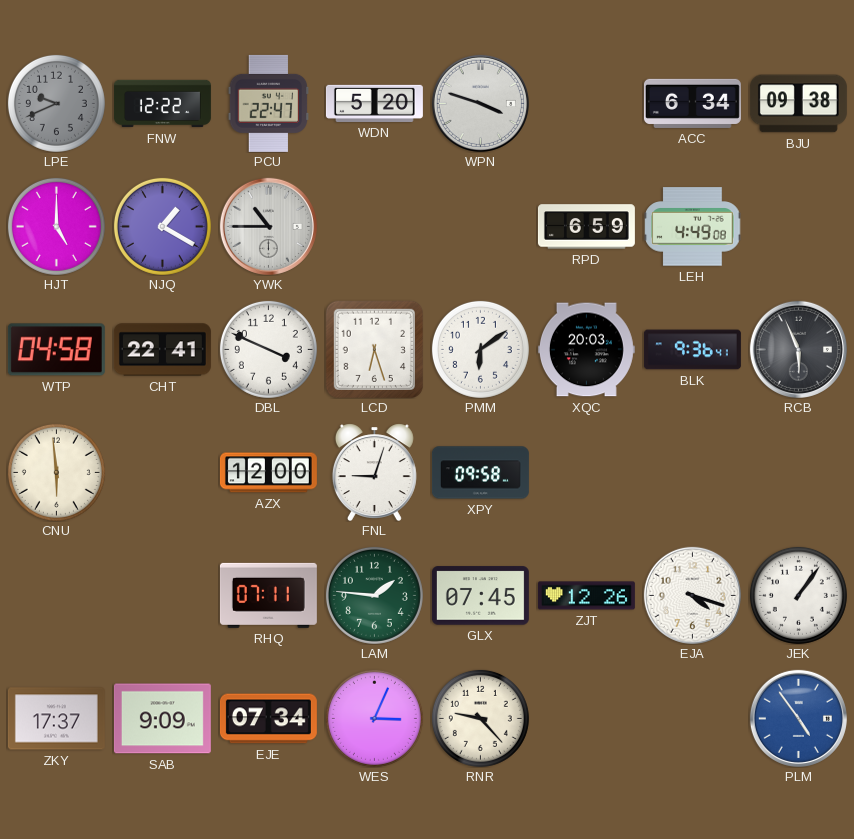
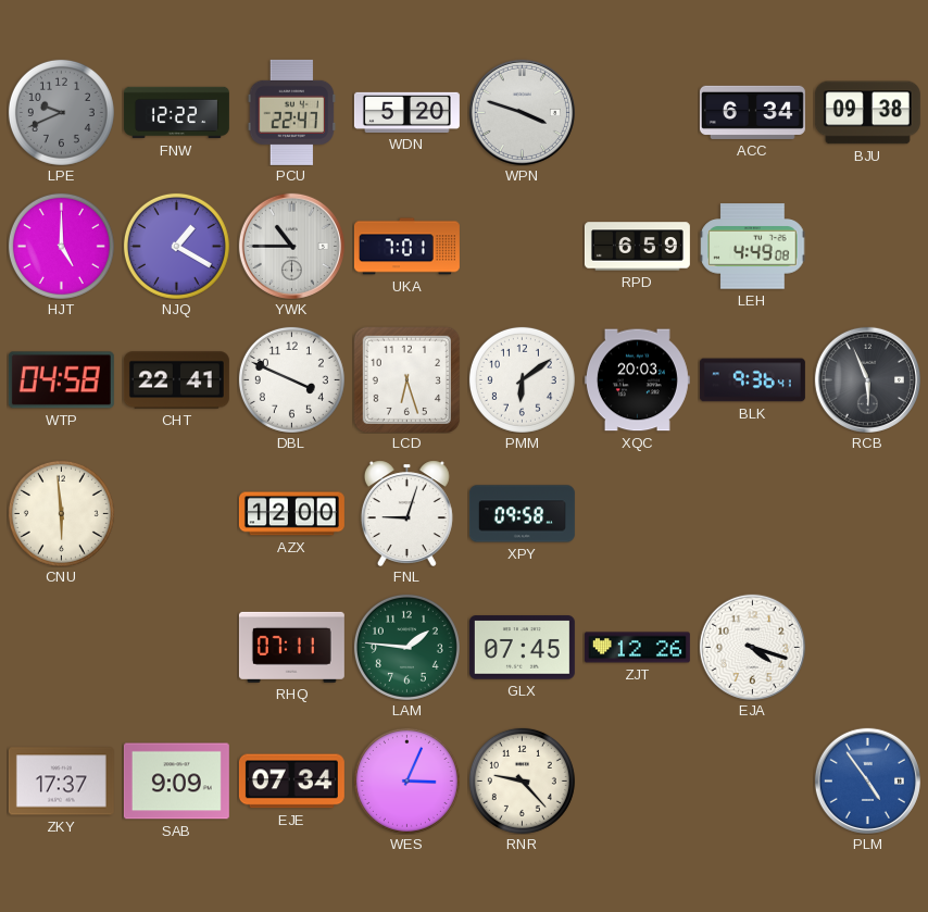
UKA: none -> 7:01
JEK: 1:06 -> none
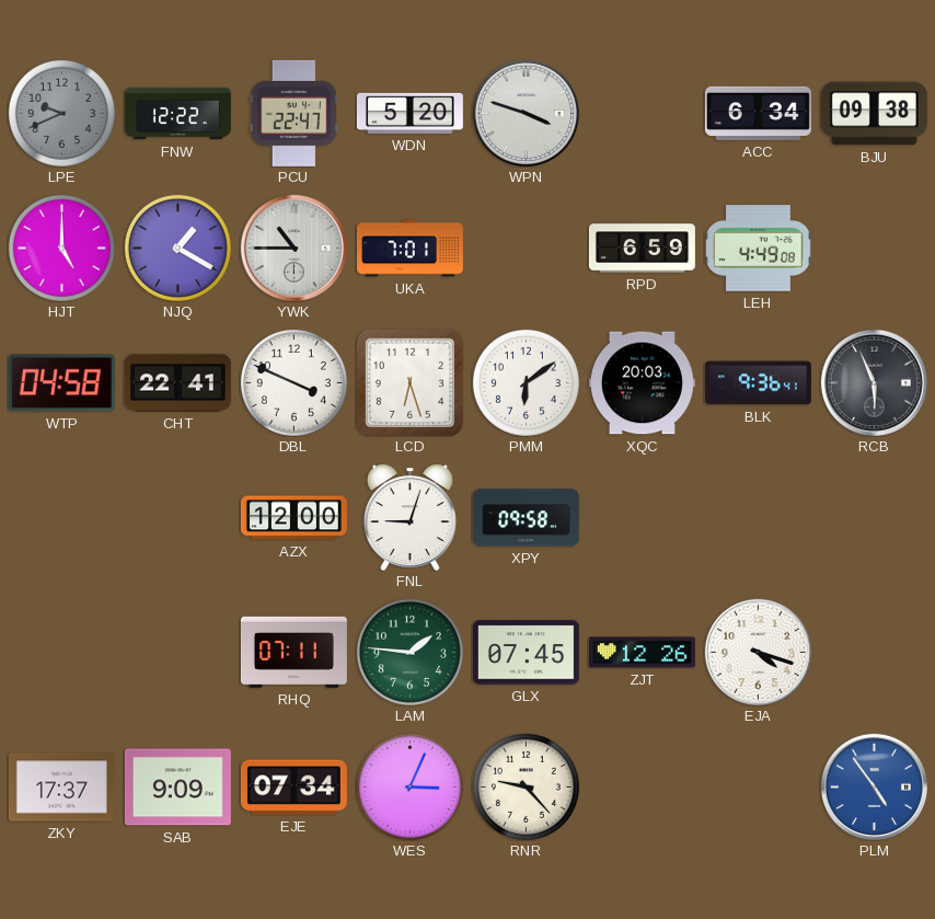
CNU: 5:59 -> none
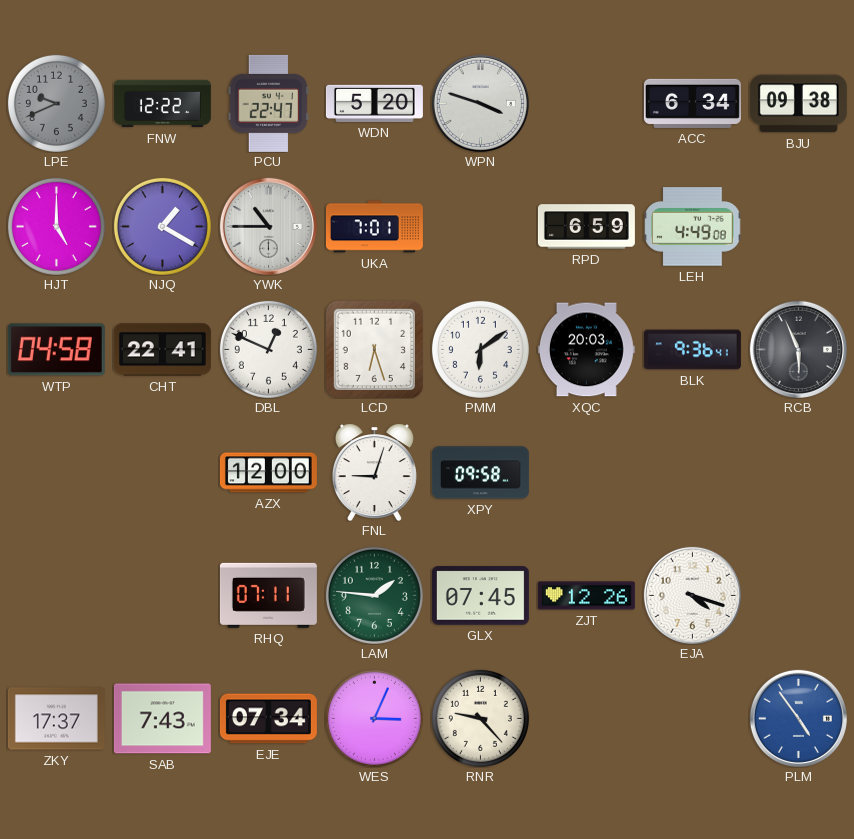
DBL: 3:49 -> 12:49
SAB: 9:09 -> 7:43
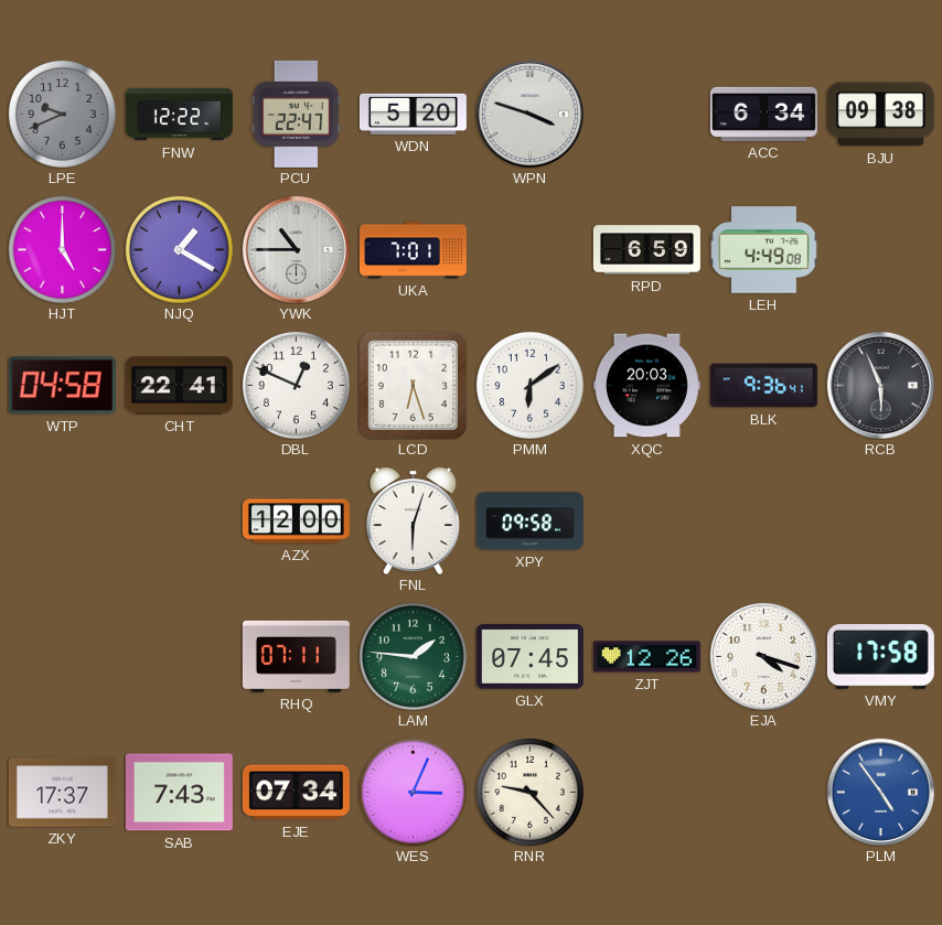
FNL: 9:03 -> 6:03
VMY: none -> 17:58
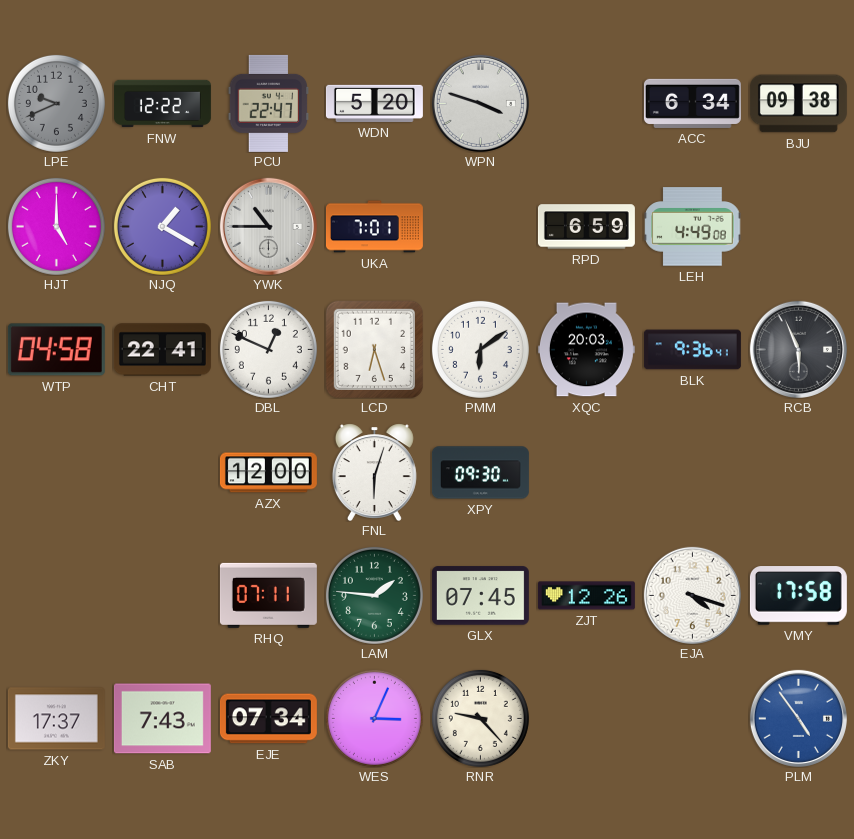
XPY: 09:58 -> 09:30
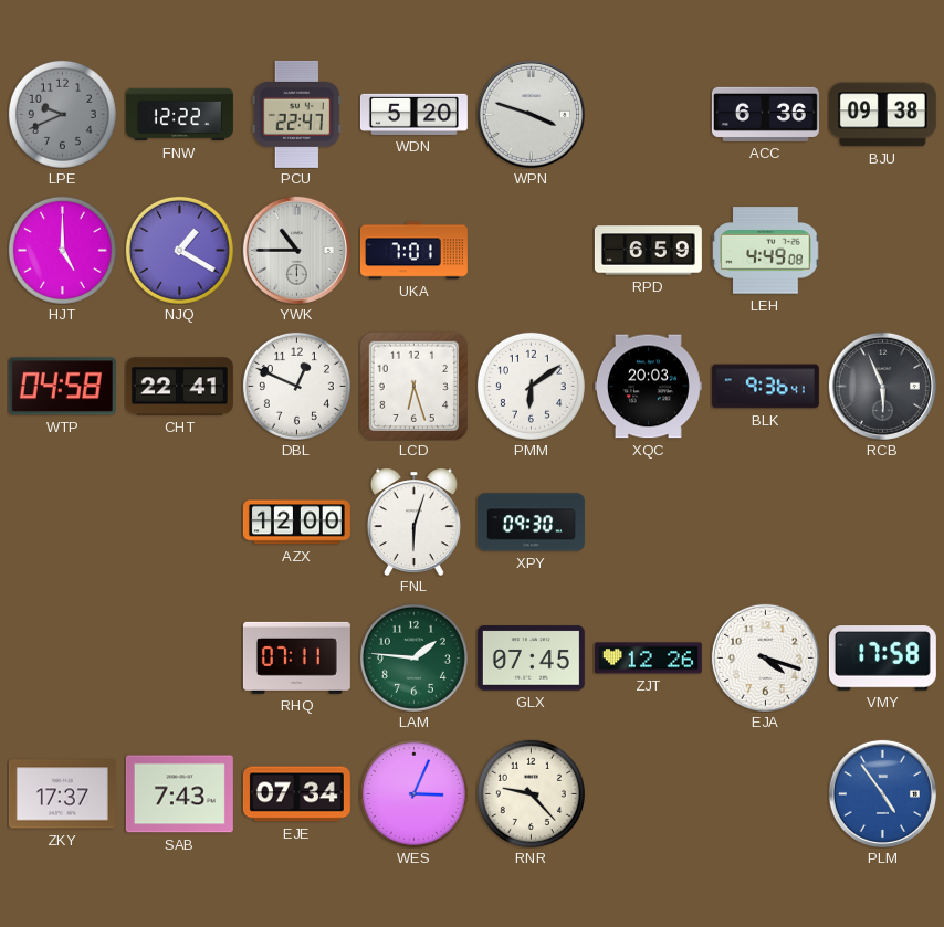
ACC: 6:34 -> 6:36
